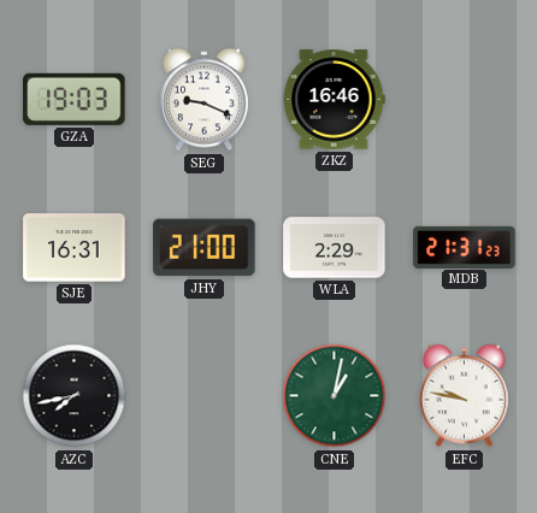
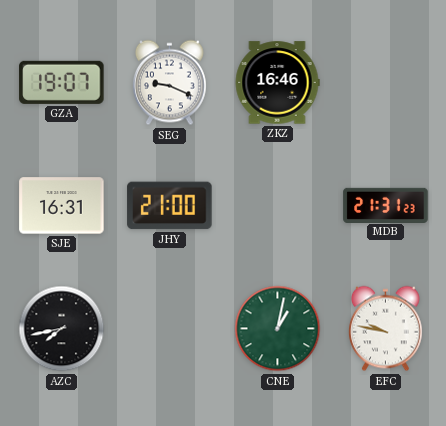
GZA: 19:03 -> 19:07
WLA: 2:29 -> none
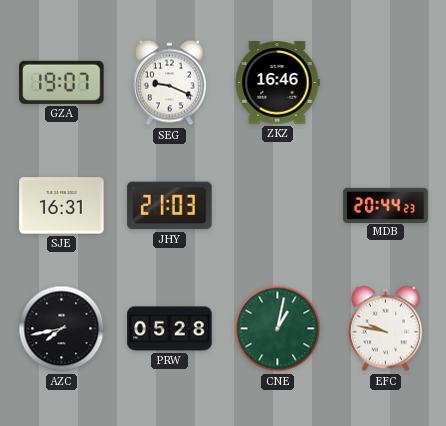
JHY: 21:00 -> 21:03
MDB: 21:31 -> 20:44
PRW: none -> 05:28
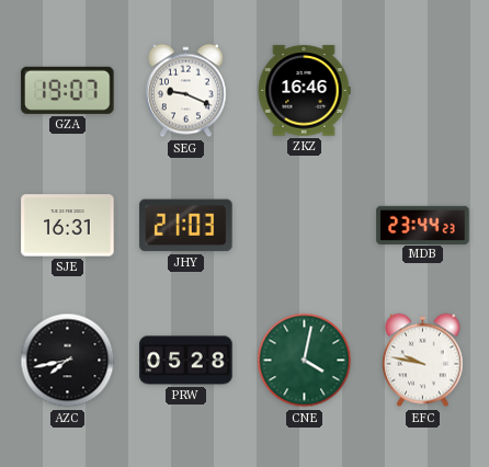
MDB: 20:44 -> 23:44
CNE: 1:02 -> 4:02
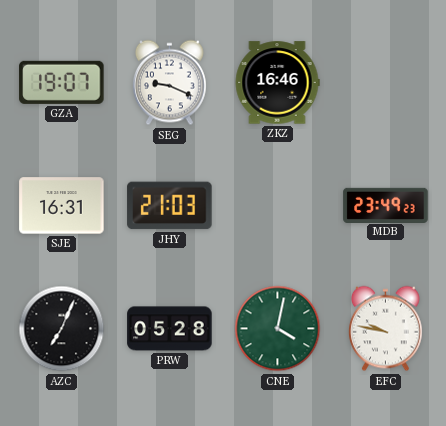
MDB: 23:44 -> 23:49
AZC: 7:43 -> 7:04
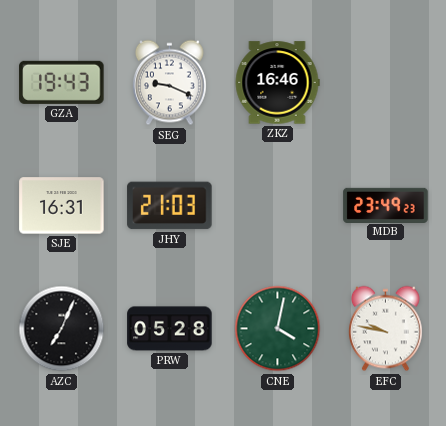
GZA: 19:07 -> 19:43
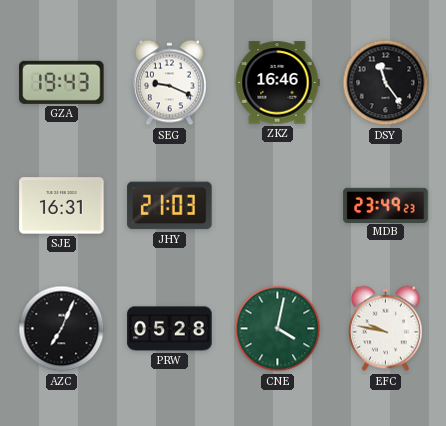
DSY: none -> 11:24
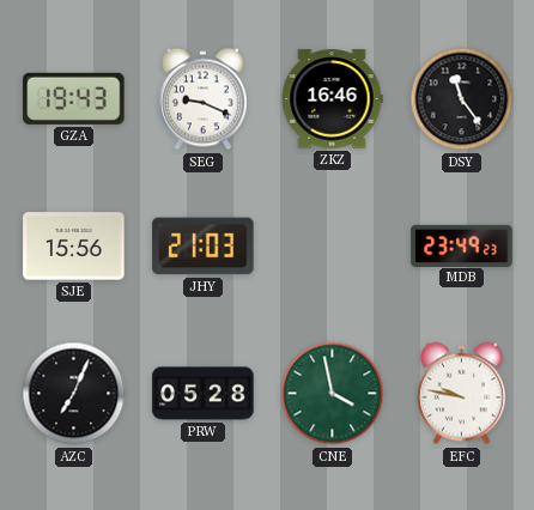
SJE: 16:31 -> 15:56
CNE: 4:02 -> 3:58
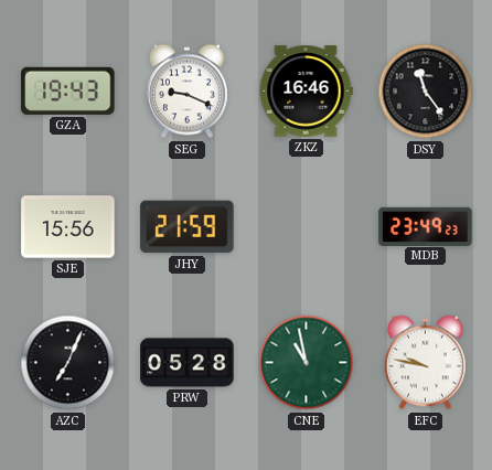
JHY: 21:03 -> 21:59
CNE: 3:58 -> 10:58
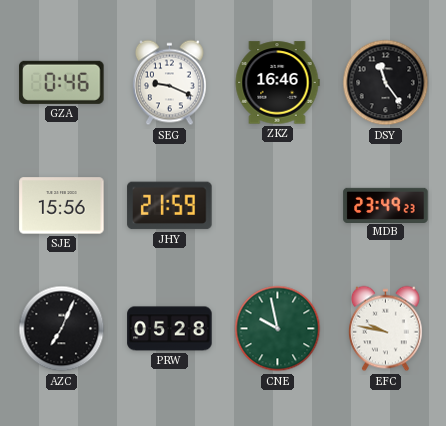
GZA: 19:43 -> 0:46
CNE: 10:58 -> 9:58
